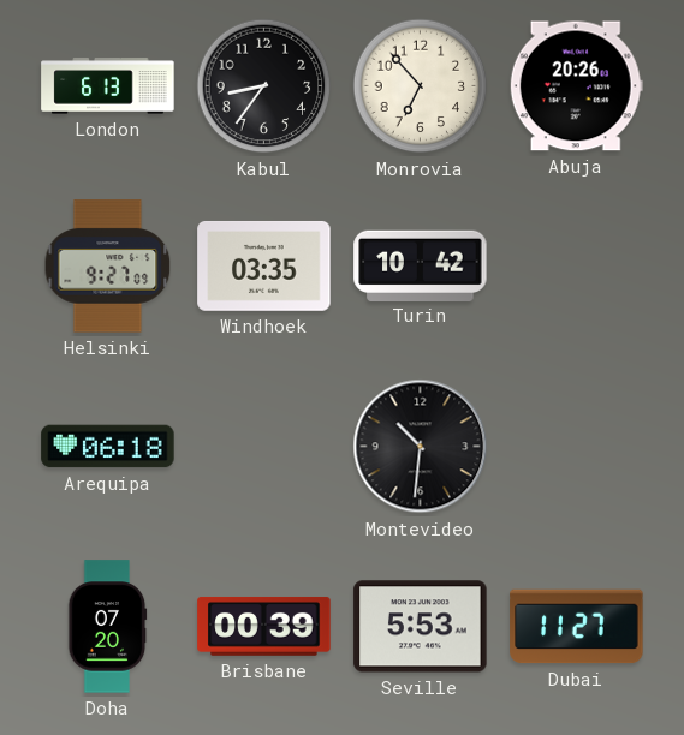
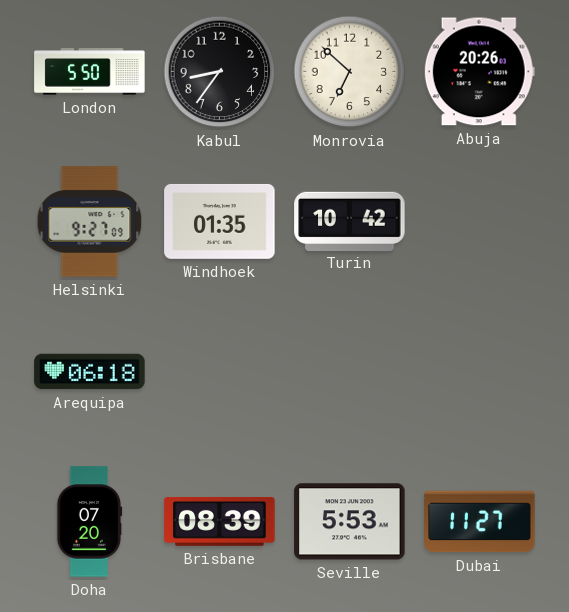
London: 6:13 -> 5:50
Monrovia: 6:53 -> 6:52
Windhoek: 03:35 -> 01:35
Montevideo: 10:31 -> none
Brisbane: 00:39 -> 08:39
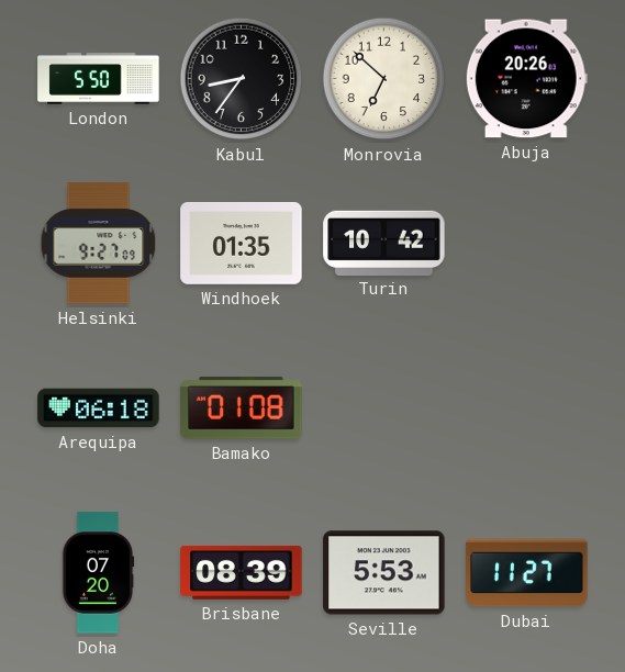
Bamako: none -> 01:08
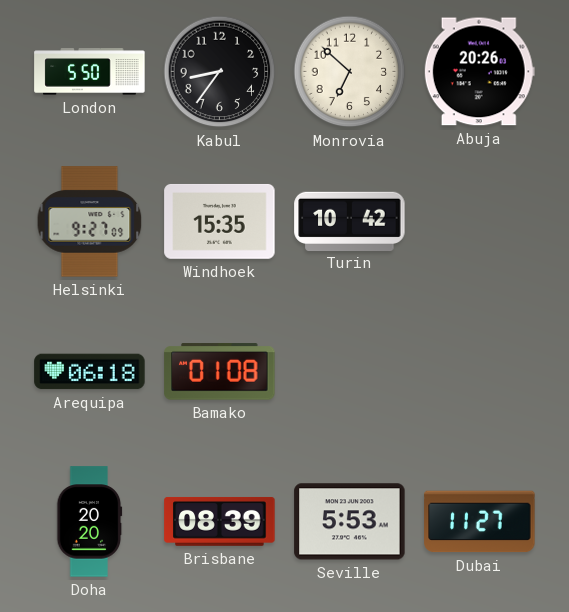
Windhoek: 01:35 -> 15:35
Doha: 07:20 -> 20:20
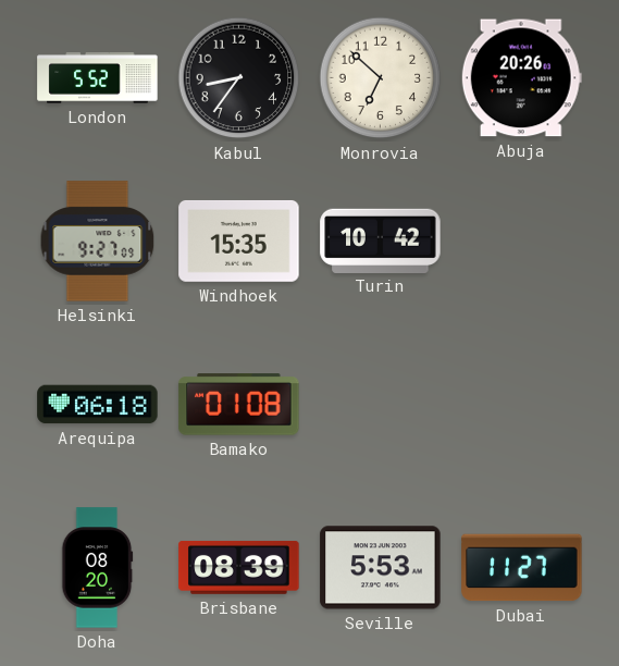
London: 5:50 -> 5:52
Doha: 20:20 -> 08:20
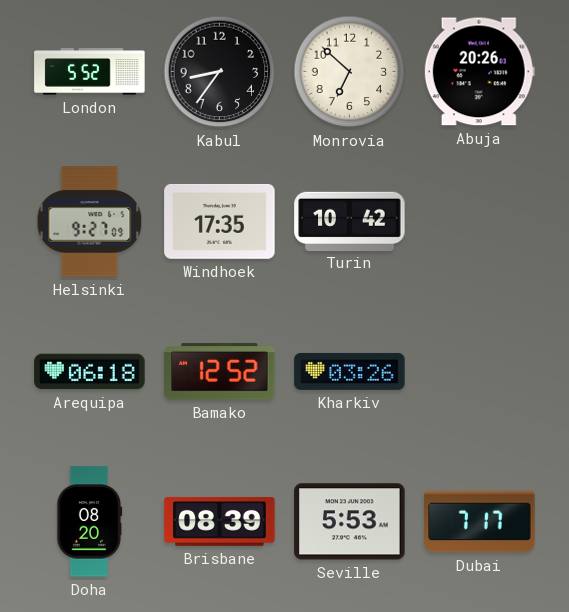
Windhoek: 15:35 -> 17:35
Bamako: 01:08 -> 12:52
Kharkiv: none -> 03:26
Dubai: 11:27 -> 7:17
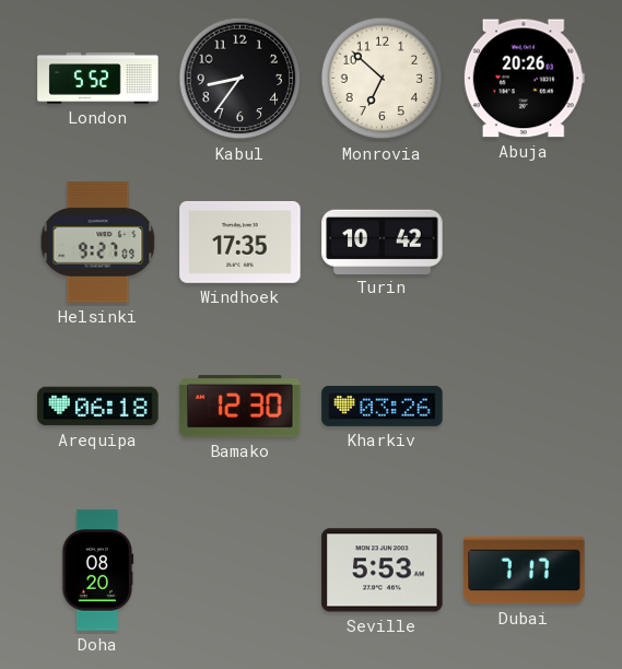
Bamako: 12:52 -> 12:30
Brisbane: 08:39 -> none
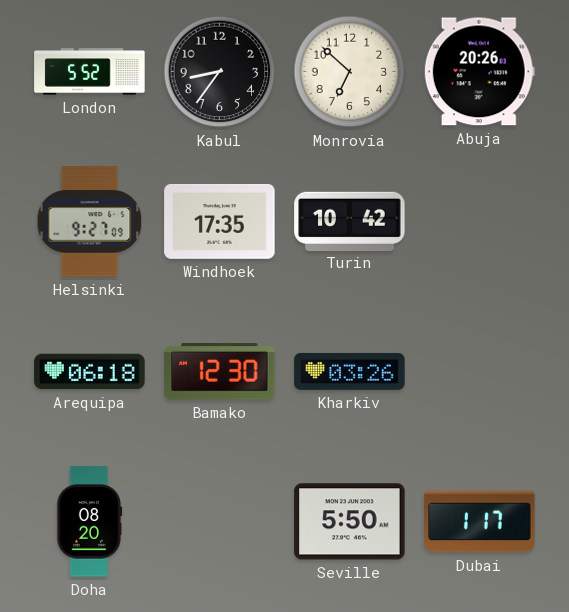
Seville: 5:53 -> 5:50
Dubai: 7:17 -> 1:17
